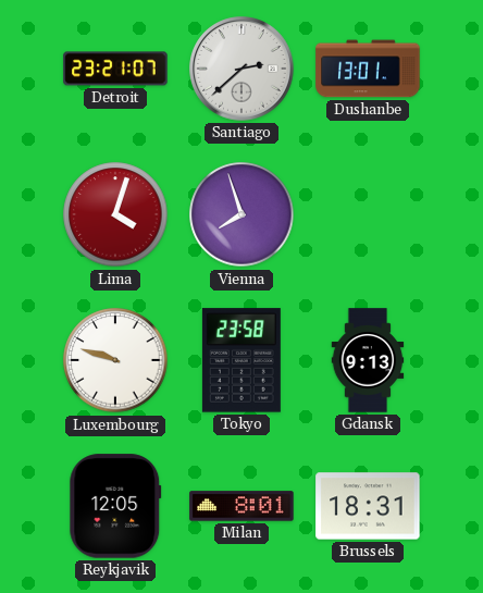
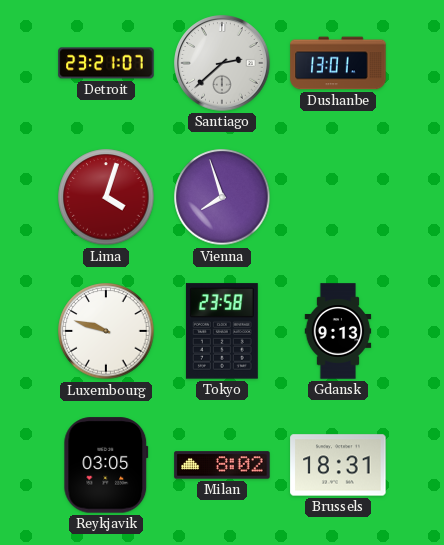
Reykjavik: 12:05 -> 03:05
Milan: 8:01 -> 8:02
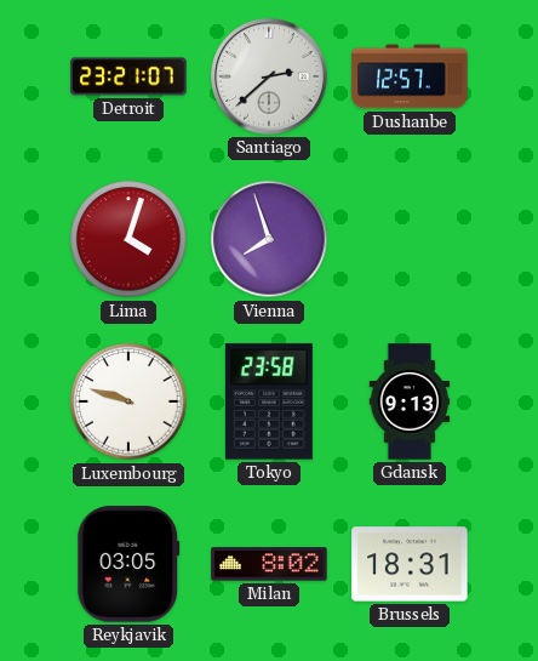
Dushanbe: 13:01 -> 12:57
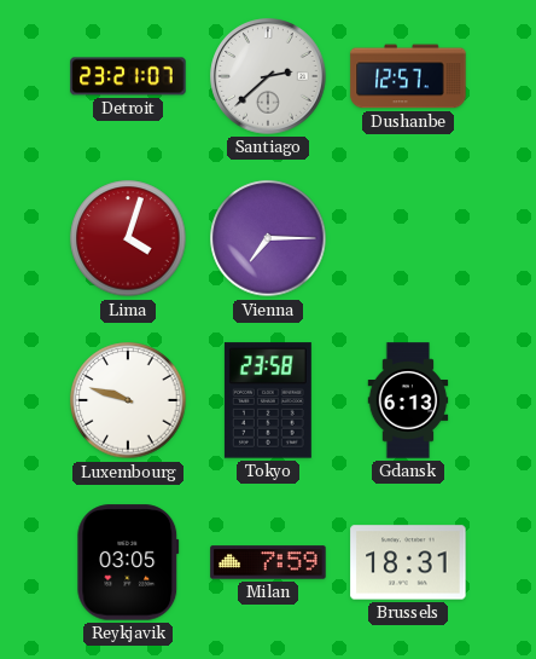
Vienna: 7:57 -> 7:15
Gdansk: 9:13 -> 6:13
Milan: 8:02 -> 7:59
